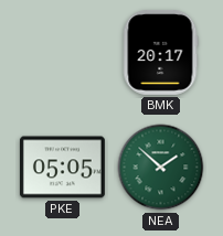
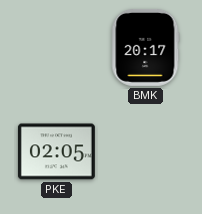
PKE: 05:05 -> 02:05
NEA: 1:52 -> none
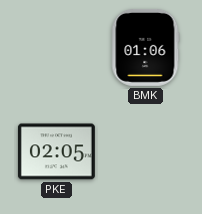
BMK: 20:17 -> 01:06
